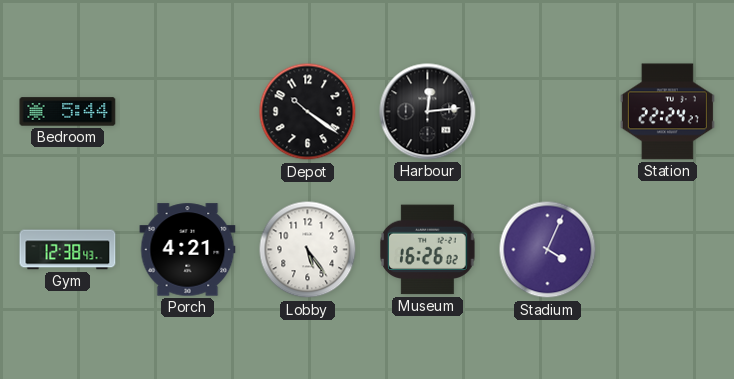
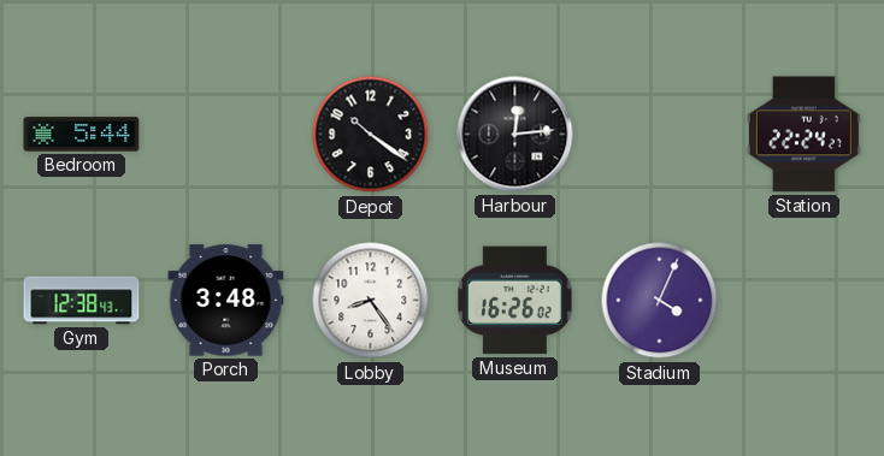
Porch: 4:21 -> 3:48
Lobby: 5:24 -> 8:24
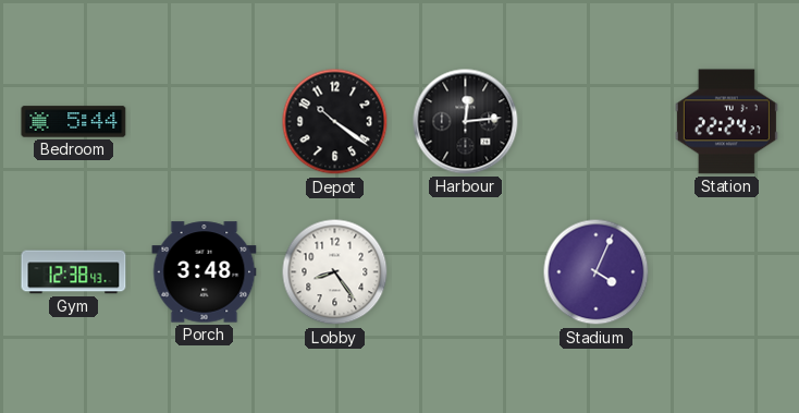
Museum: 16:26 -> none
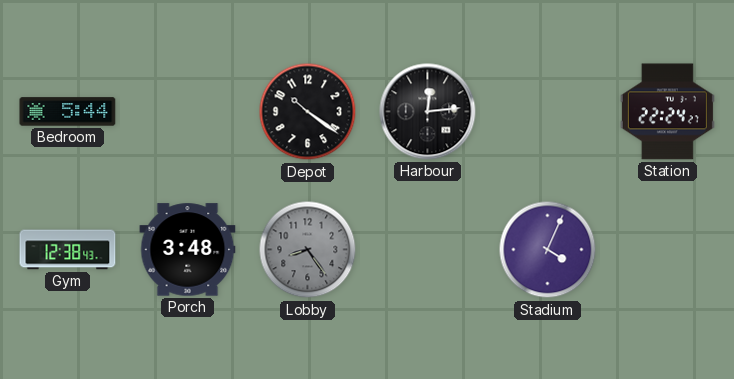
Lobby dial: white -> grey
